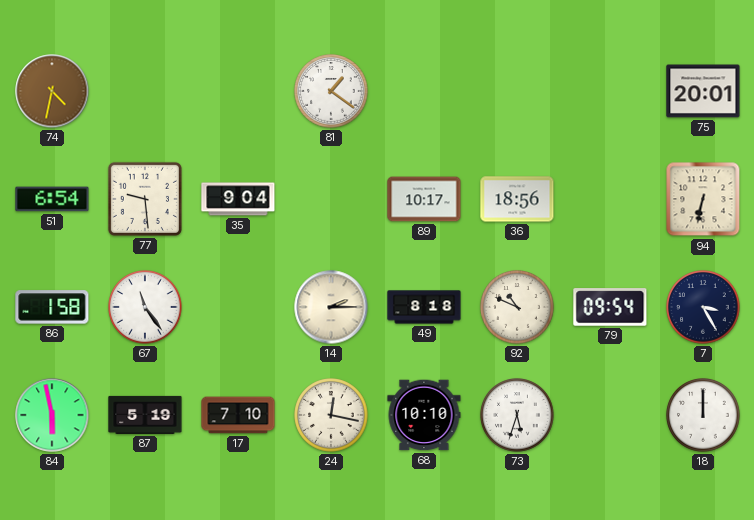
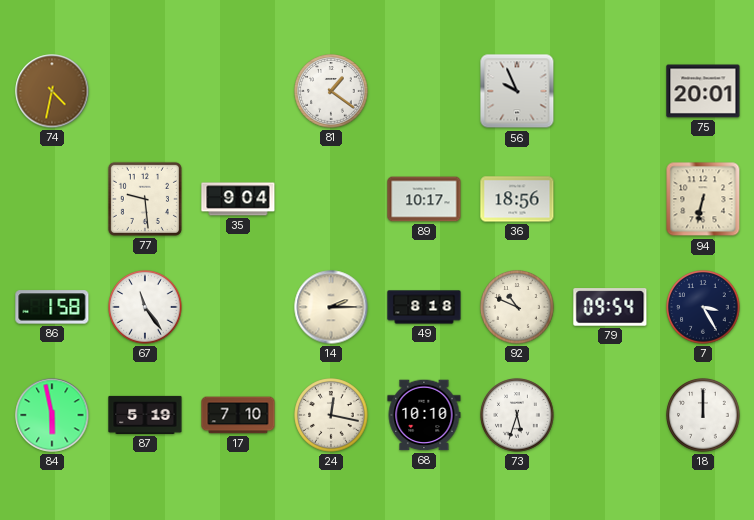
56: none -> 9:56
51: 6:54 -> none
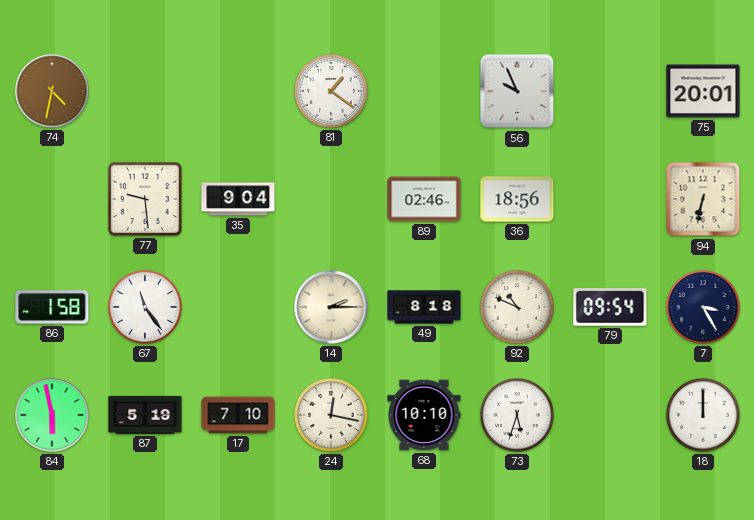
89: 10:17 -> 02:46
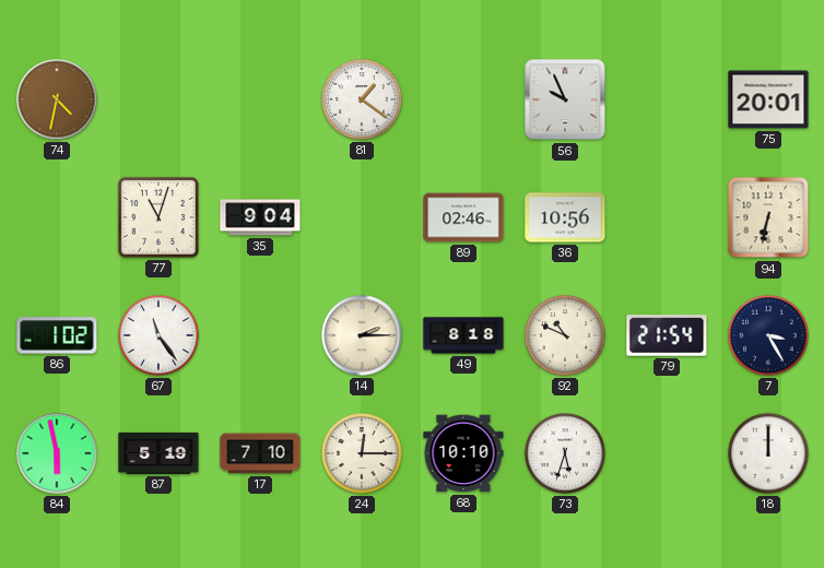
77: 9:29 -> 11:03
36: 18:56 -> 10:56
86: 1:58 -> 1:02
79: 09:54 -> 21:54
24: 12:17 -> 12:15
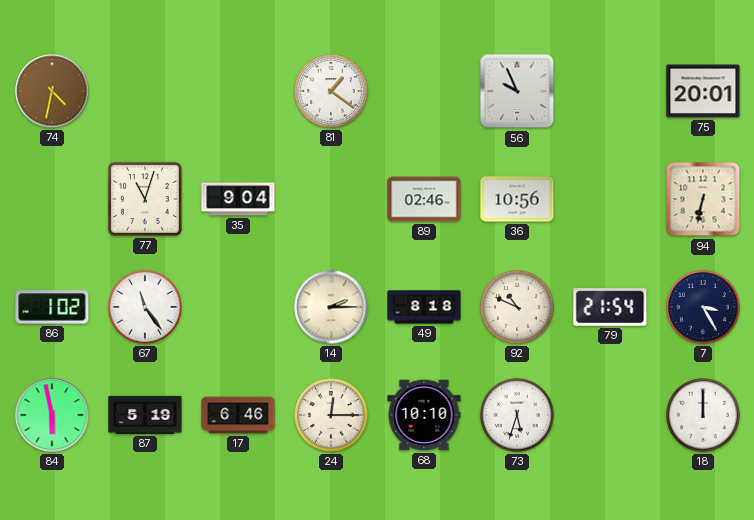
17: 7:10 -> 6:46
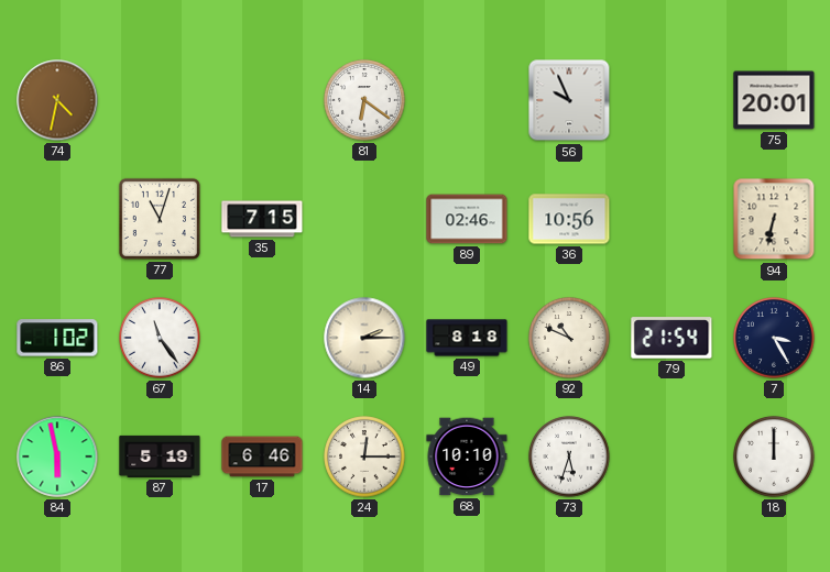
81: 1:21 -> 6:21
35: 9:04 -> 7:15
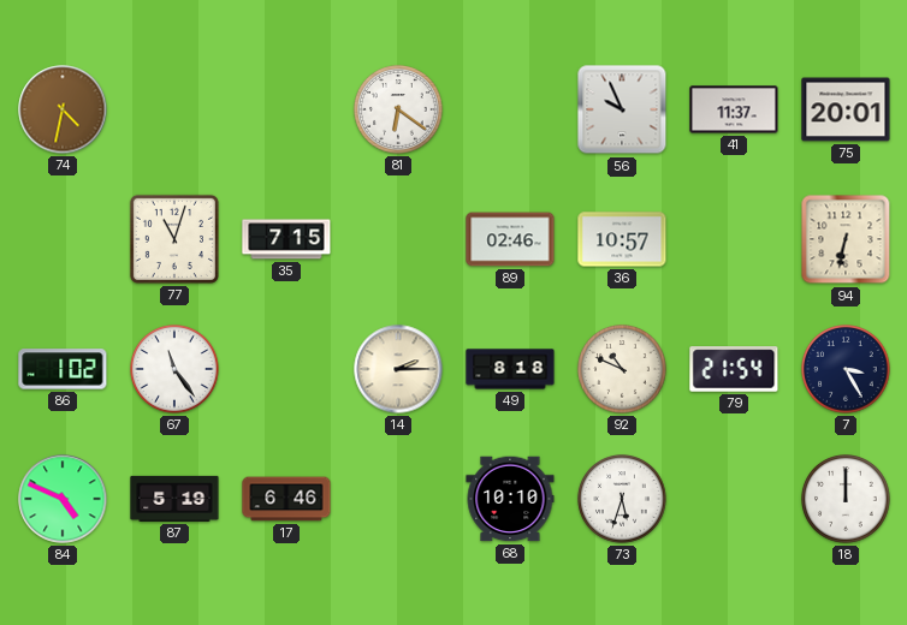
41: none -> 11:37
36: 10:56 -> 10:57
84: 5:58 -> 4:49
24: 12:15 -> none
